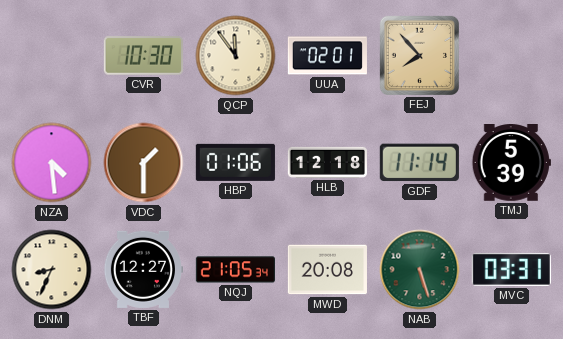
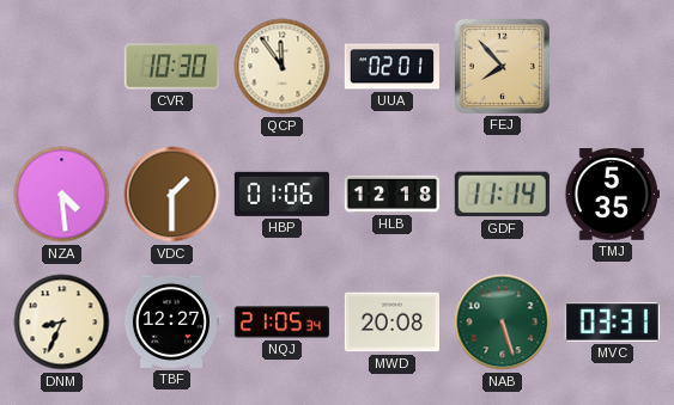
TMJ: 5:39 -> 5:35
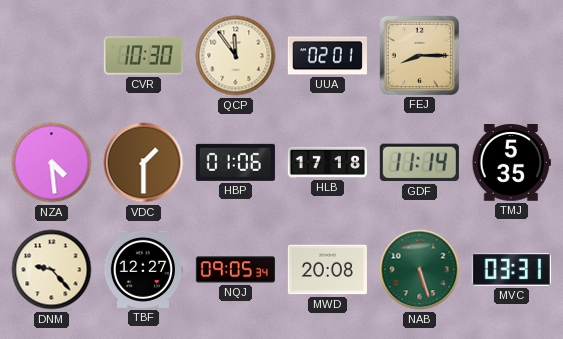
FEJ: 7:53 -> 8:15
HLB: 12:18 -> 17:18
DNM: 8:34 -> 9:23
NQJ: 21:05 -> 09:05
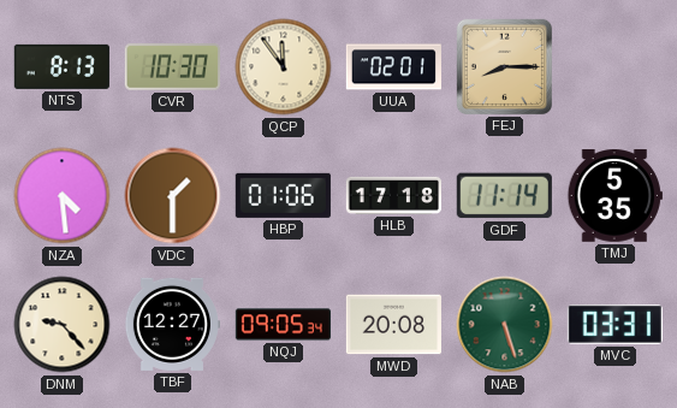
NTS: none -> 8:13
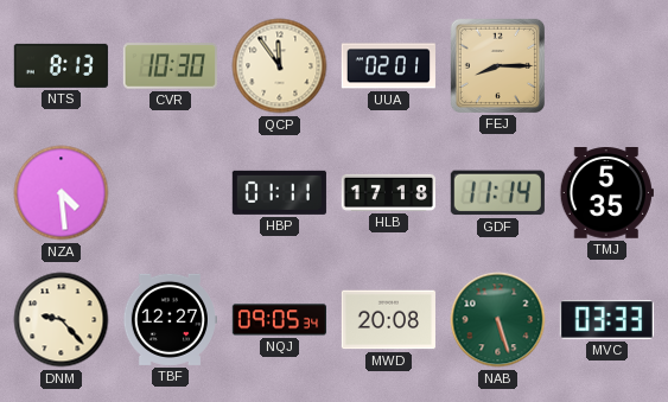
VDC: 1:30 -> none
HBP: 01:06 -> 01:11
MVC: 03:31 -> 03:33
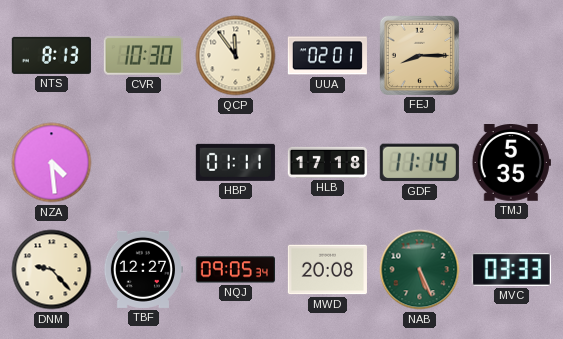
NAB: 5:27 -> 5:26
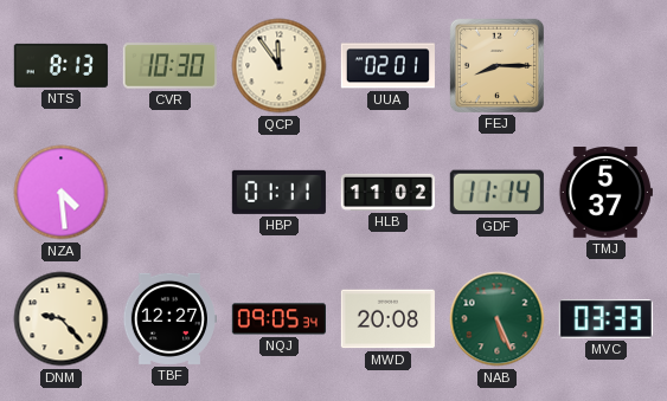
HLB: 17:18 -> 11:02
TMJ: 5:35 -> 5:37
